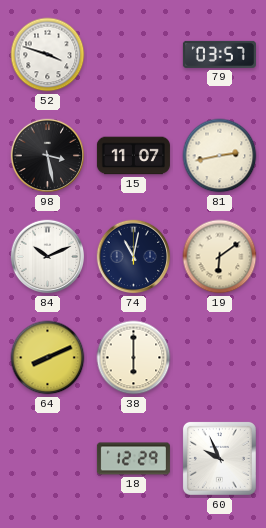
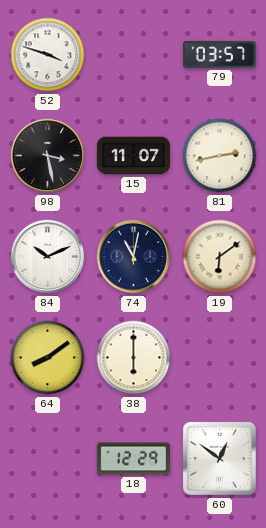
64: 8:11 -> 8:09
60: 9:56 -> 12:51
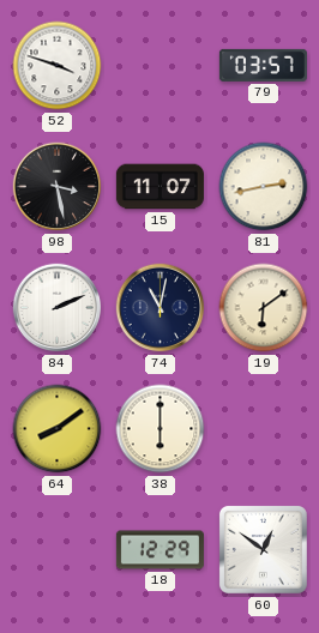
84: 10:11 -> 2:11
